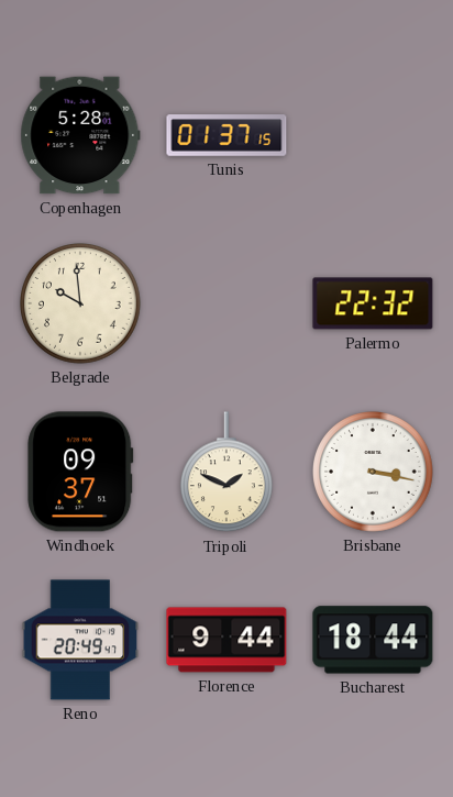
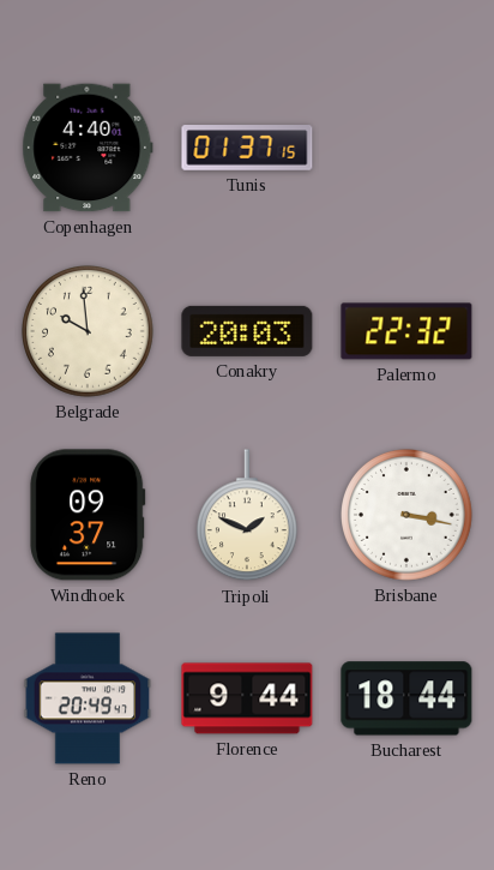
Copenhagen: 5:28 -> 4:40
Conakry: none -> 20:03
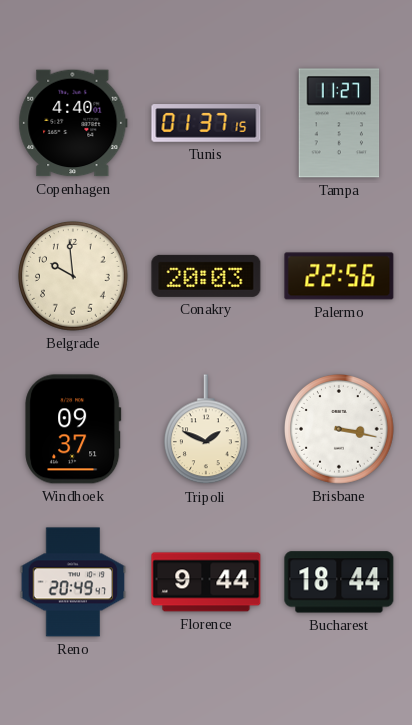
Tampa: none -> 11:27
Palermo: 22:32 -> 22:56
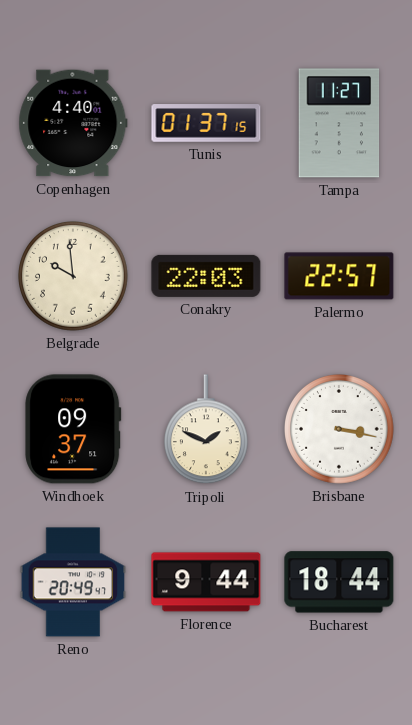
Conakry: 20:03 -> 22:03
Palermo: 22:56 -> 22:57
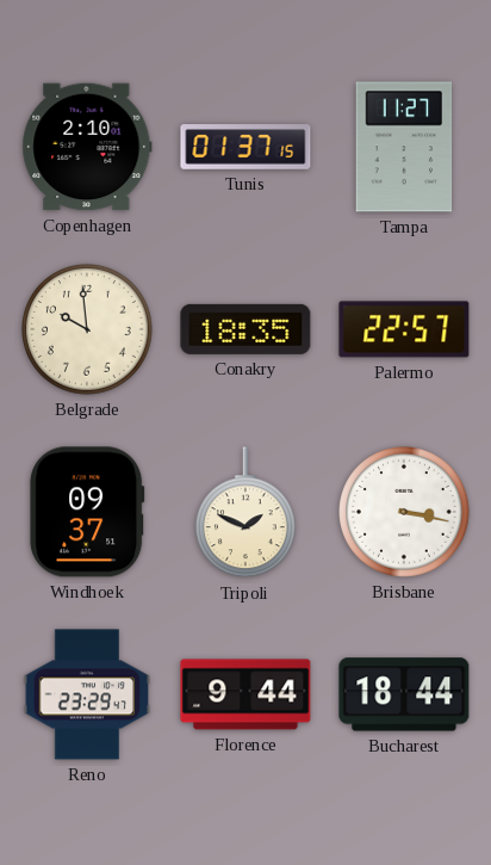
Copenhagen: 4:40 -> 2:10
Conakry: 22:03 -> 18:35
Reno: 20:49 -> 23:29
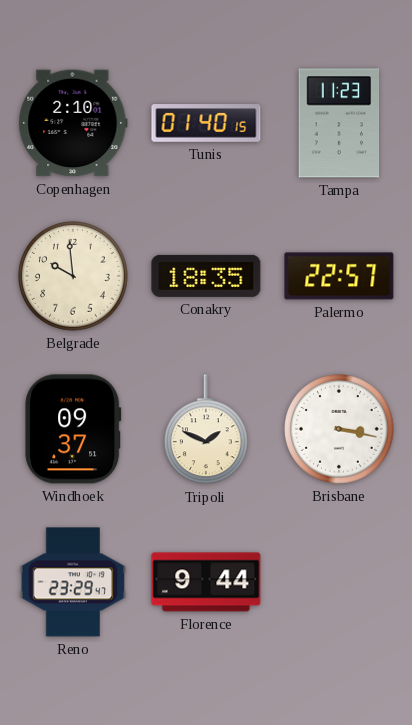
Tunis: 01:37 -> 01:40
Tampa: 11:27 -> 11:23
Bucharest: 18:44 -> none
